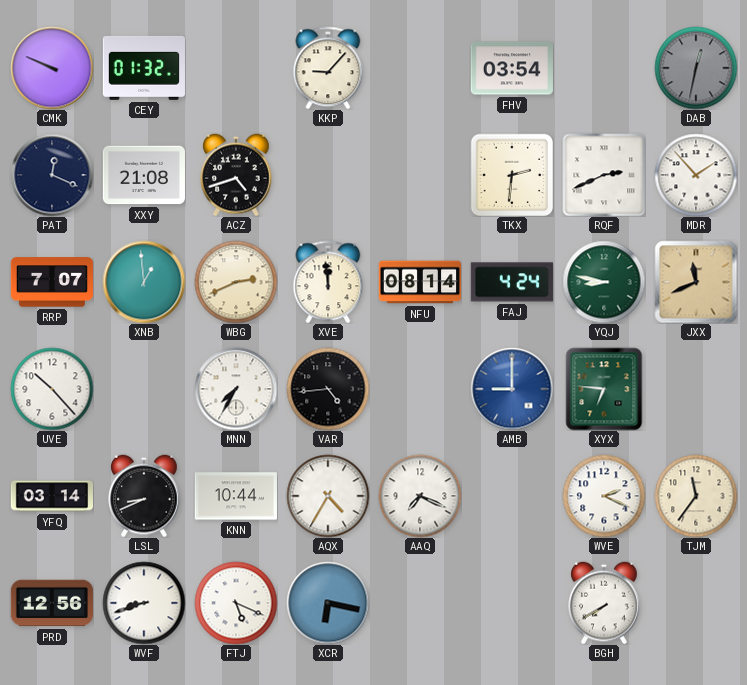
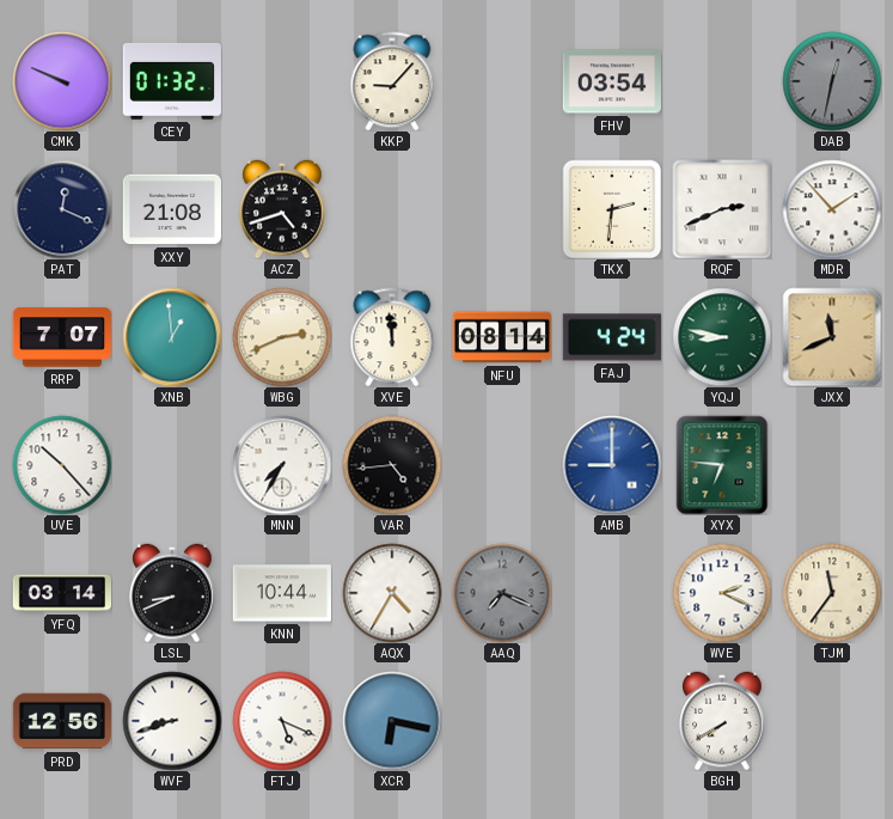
AAQ dial: white -> grey
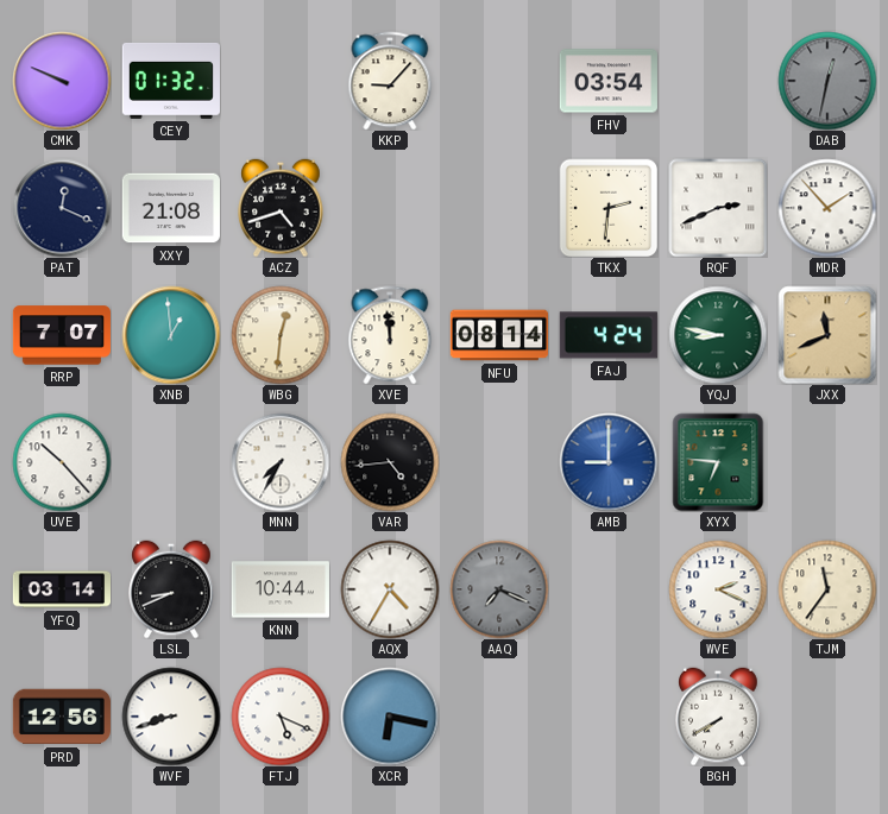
WBG: 2:41 -> 12:31
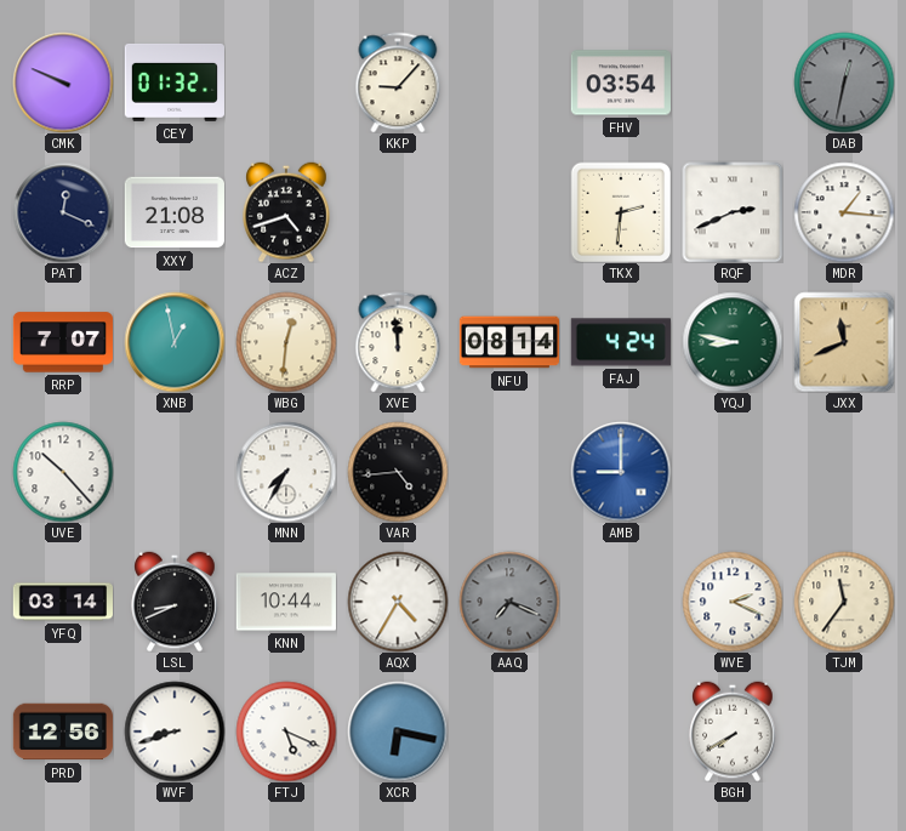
MDR: 1:53 -> 1:16
XNB: 12:59 -> 12:58
XYX: 6:46 -> none
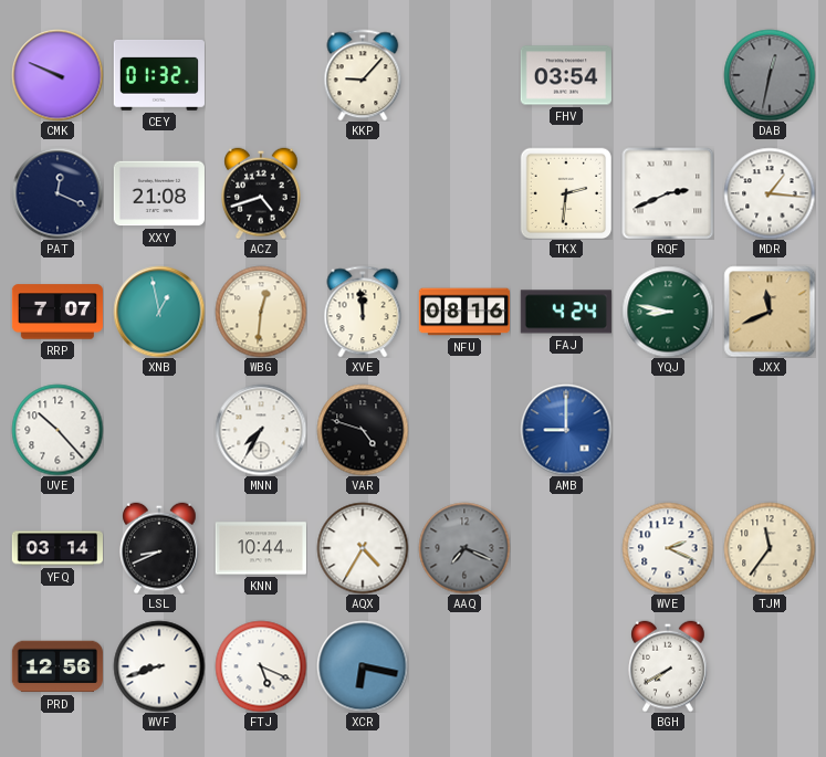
NFU: 08:14 -> 08:16
VAR: 4:44 -> 4:48
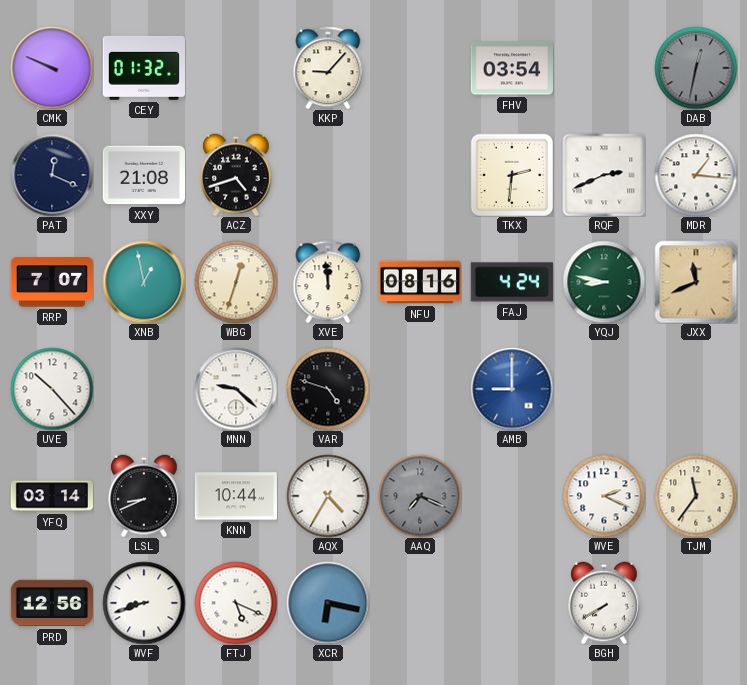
WBG: 12:31 -> 12:33
MNN: 7:35 -> 9:22
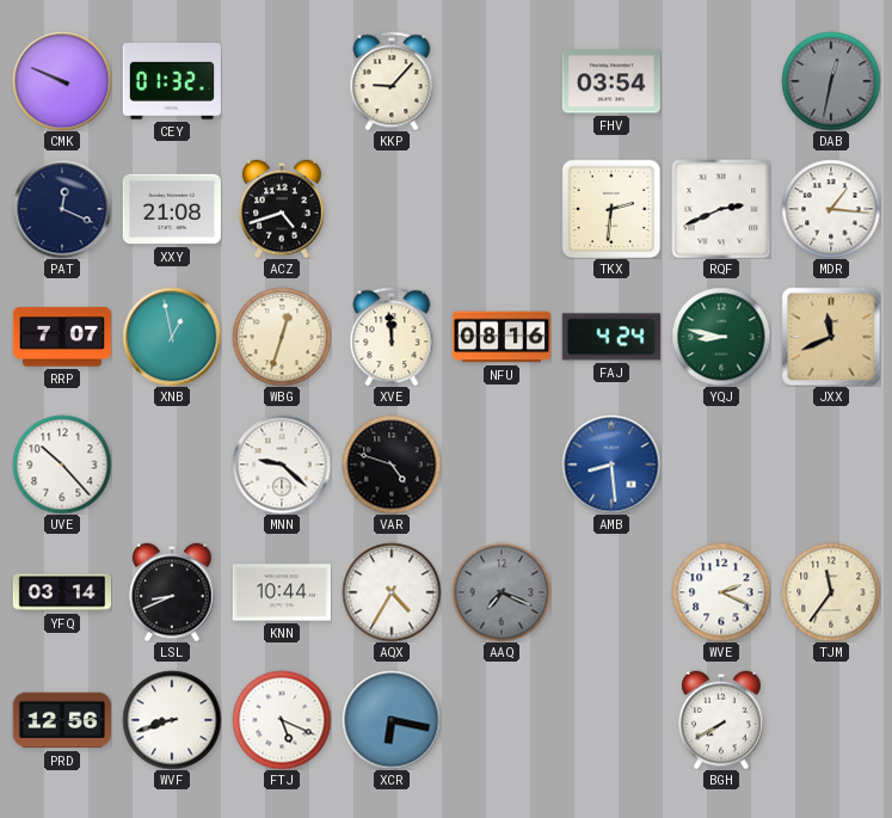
AMB: 9:00 -> 8:29
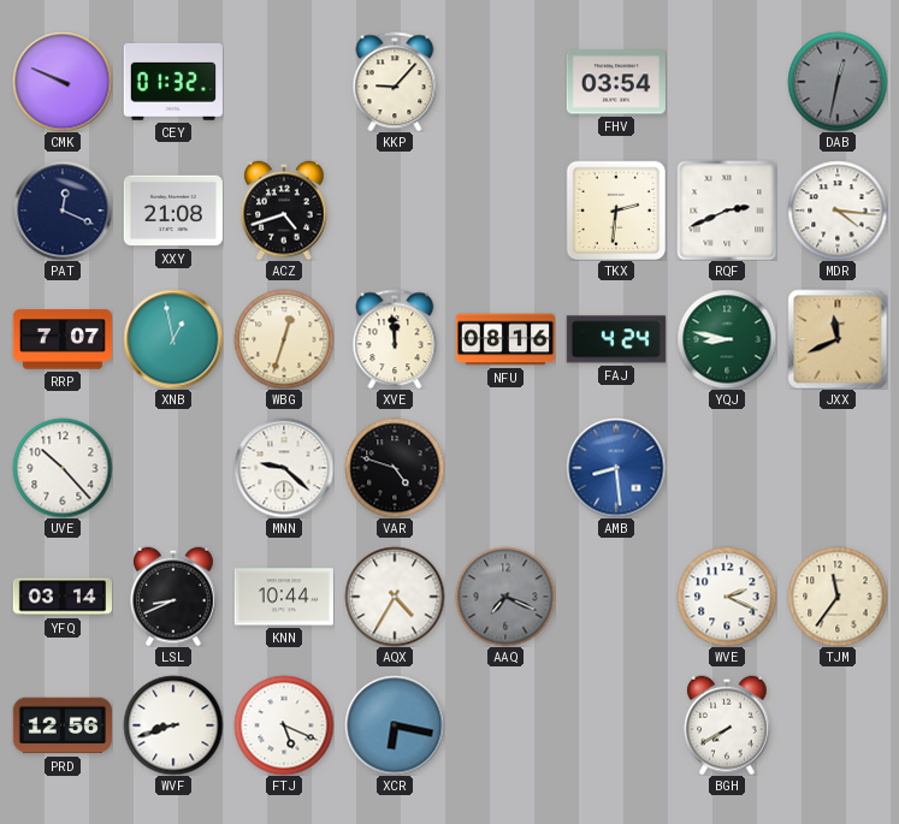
MDR: 1:16 -> 4:16
